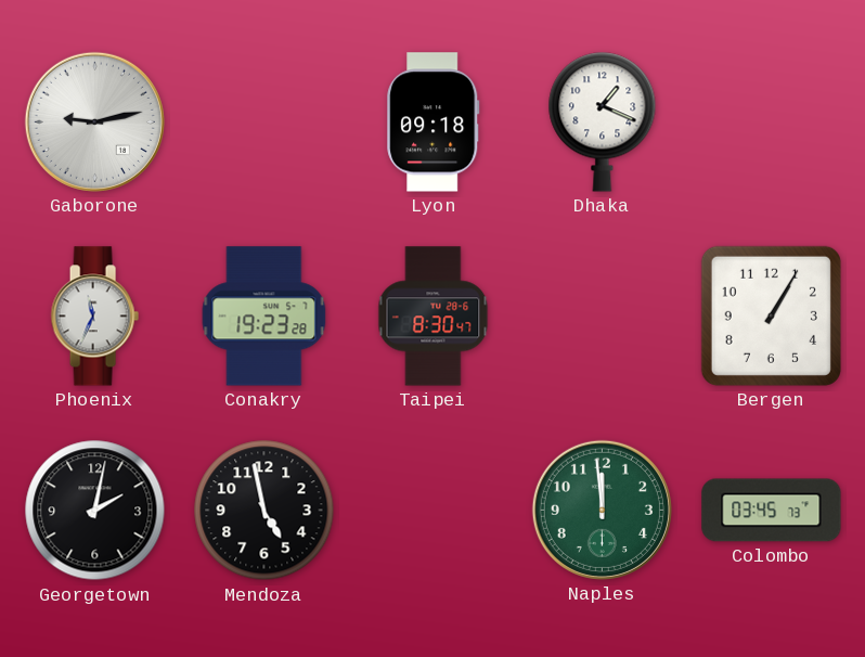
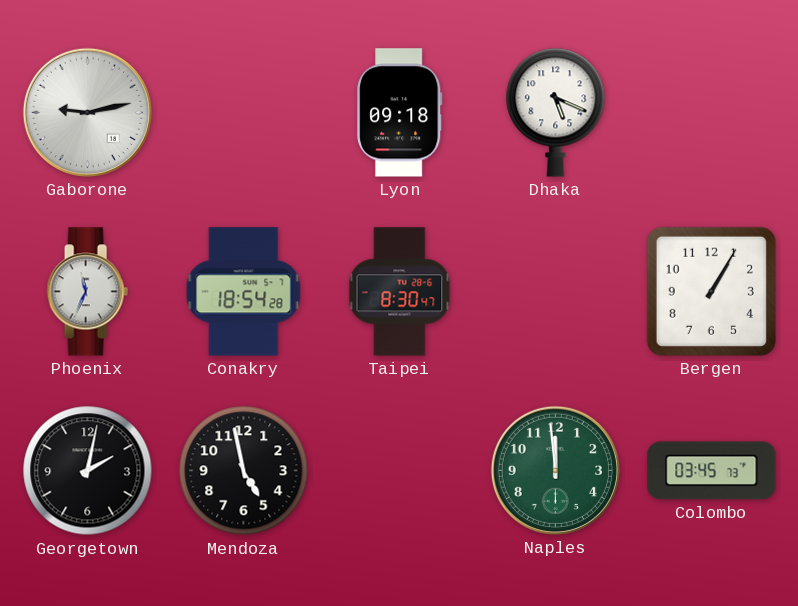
Dhaka: 1:19 -> 5:19
Conakry: 19:23 -> 18:54
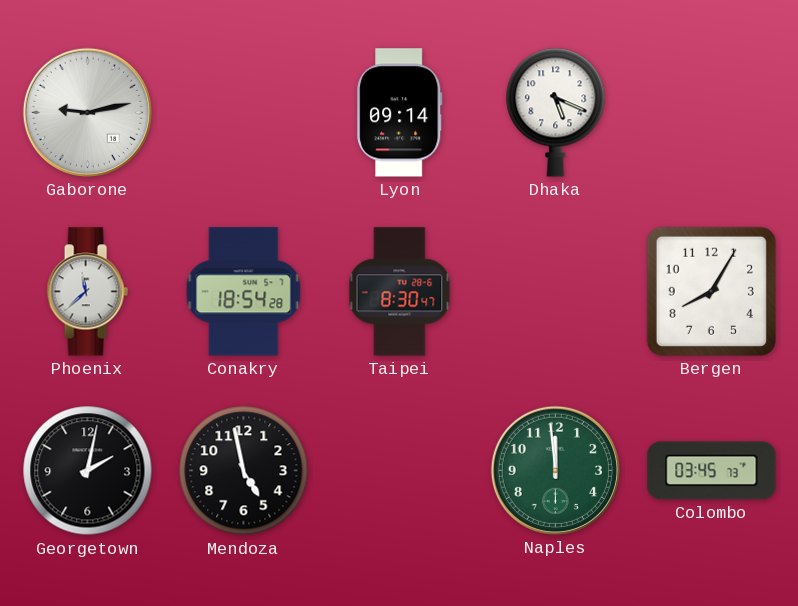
Lyon: 09:18 -> 09:14
Phoenix: 11:34 -> 11:38
Bergen: 1:05 -> 8:05
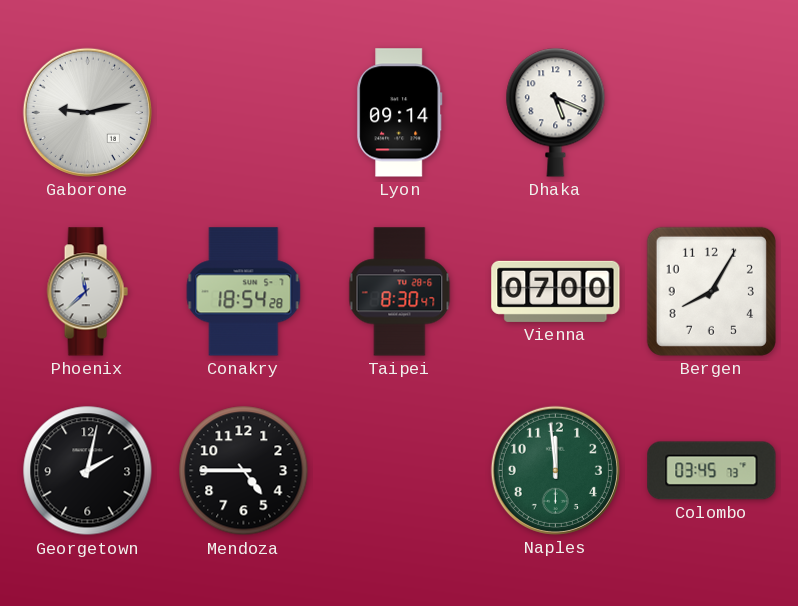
Vienna: none -> 07:00
Mendoza: 4:58 -> 4:45
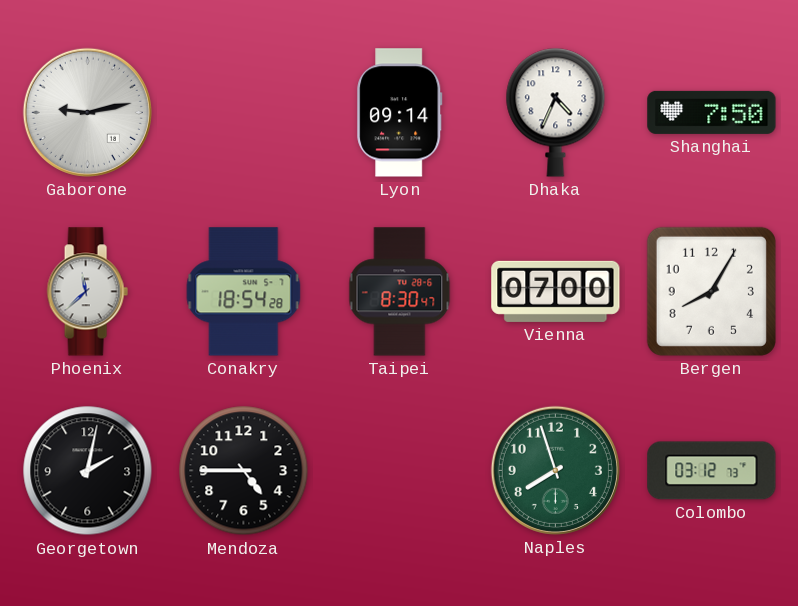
Dhaka: 5:19 -> 4:34
Shanghai: none -> 7:50
Naples: 11:59 -> 7:57
Colombo: 03:45 -> 03:12
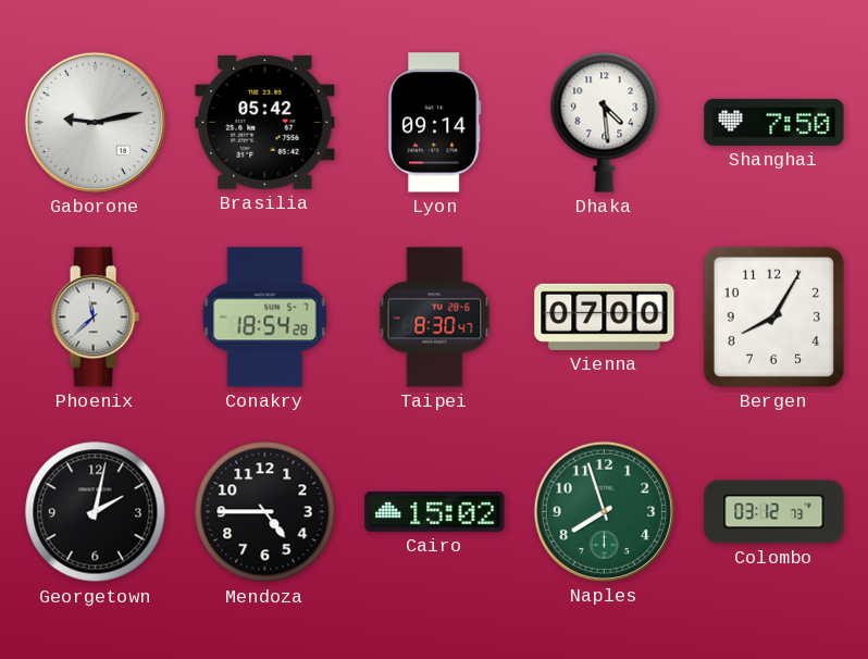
Brasilia: none -> 05:42
Dhaka: 4:34 -> 4:29
Cairo: none -> 15:02
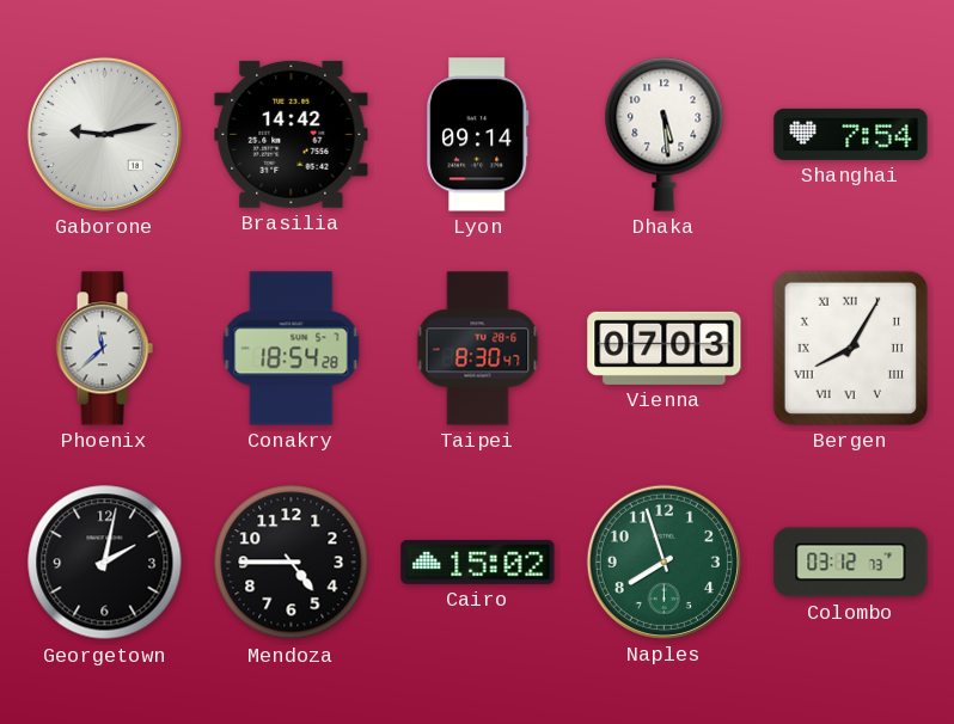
Brasilia: 05:42 -> 14:42
Dhaka: 4:29 -> 5:29
Shanghai: 7:50 -> 7:54
Vienna: 07:00 -> 07:03
Bergen numerals: Arabic -> Roman
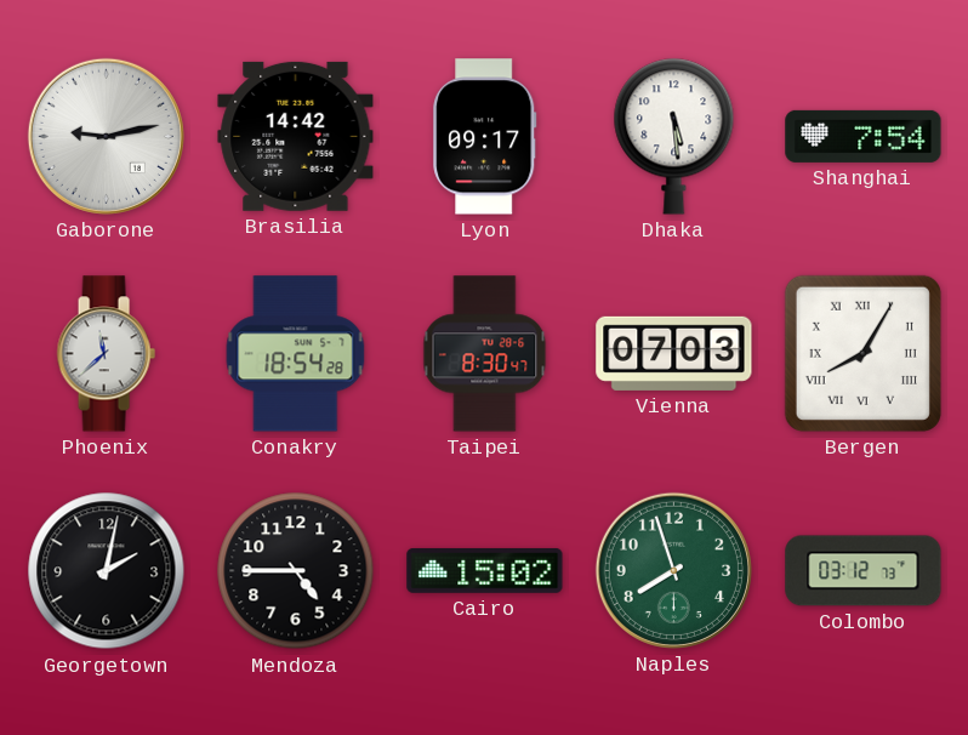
Lyon: 09:14 -> 09:17
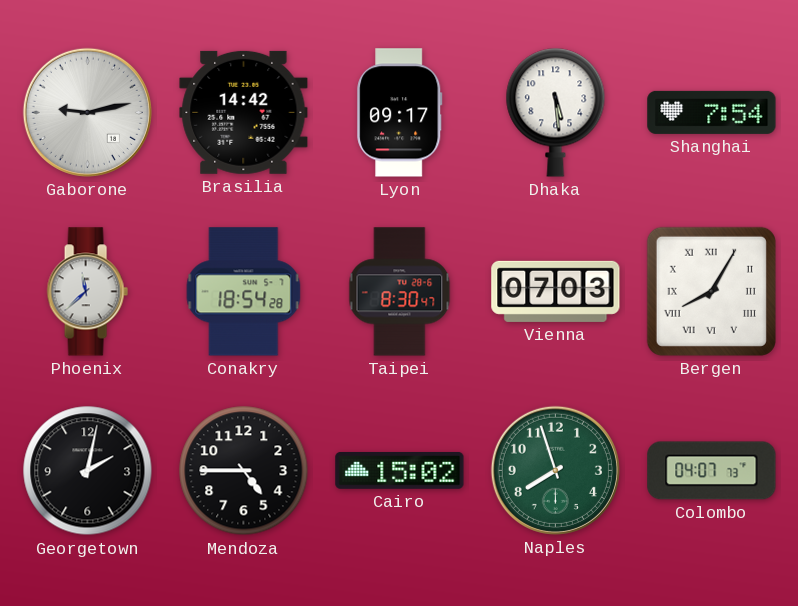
Colombo: 03:12 -> 04:07
